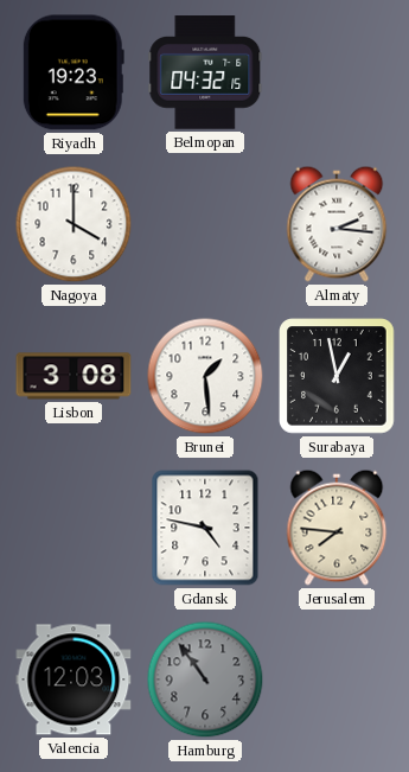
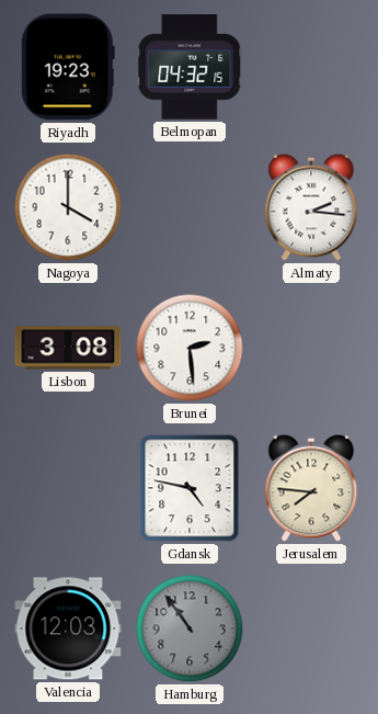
Brunei: 1:29 -> 2:29
Surabaya: 12:58 -> none
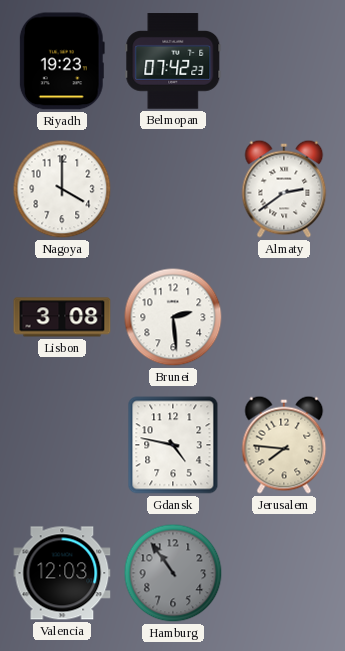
Belmopan: 04:32 -> 07:42
Almaty: 2:16 -> 2:39
